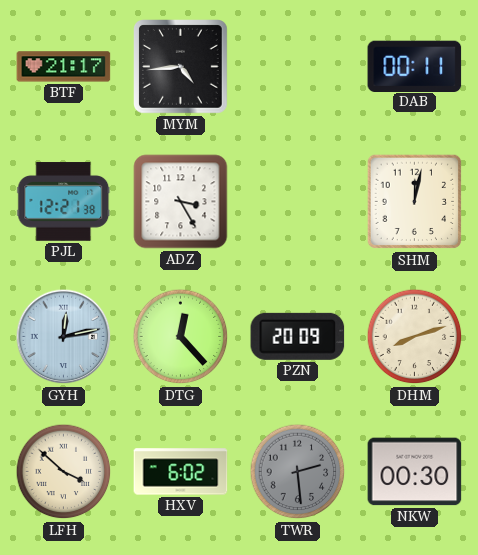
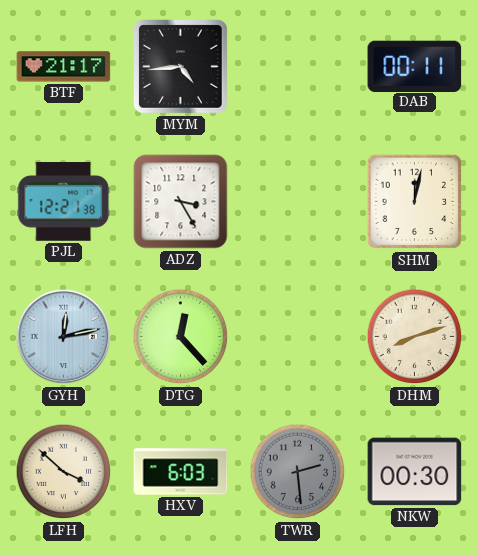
PZN: 20:09 -> none
HXV: 6:02 -> 6:03
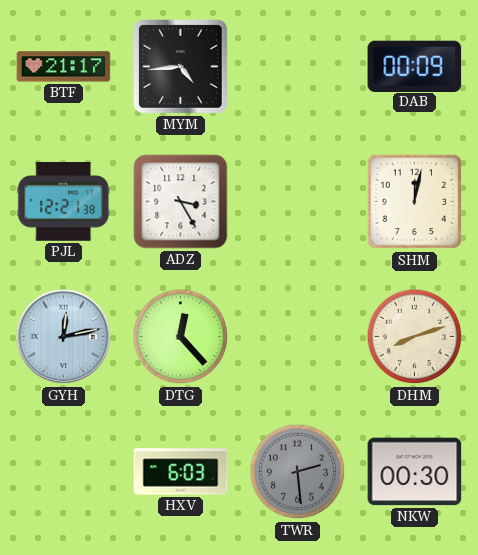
DAB: 00:11 -> 00:09
LFH: 3:52 -> none
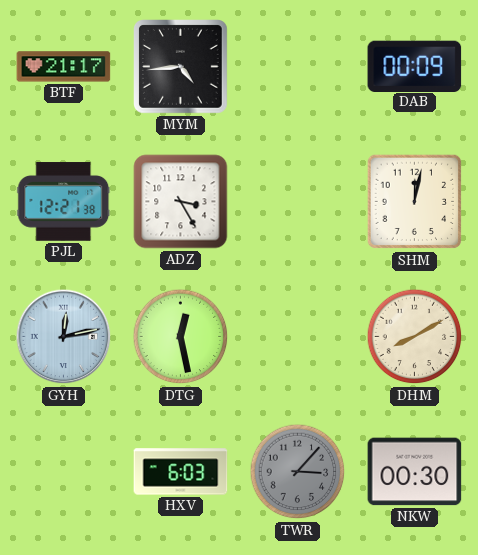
DTG: 12:23 -> 12:28
DHM: 8:12 -> 8:10
TWR: 2:29 -> 3:07
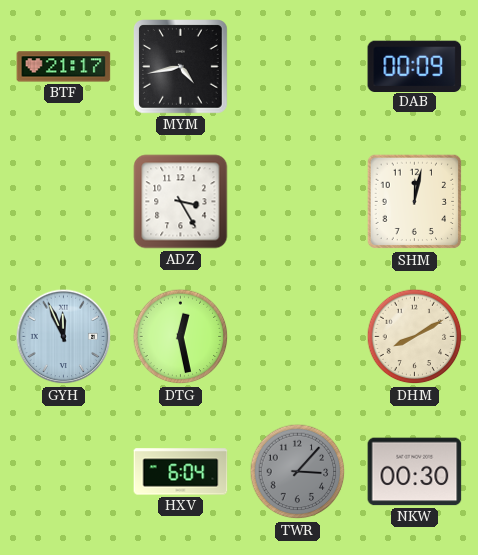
MYM: 4:44 -> 4:43
PJL: 12:21 -> none
GYH: 12:13 -> 11:56
HXV: 6:03 -> 6:04
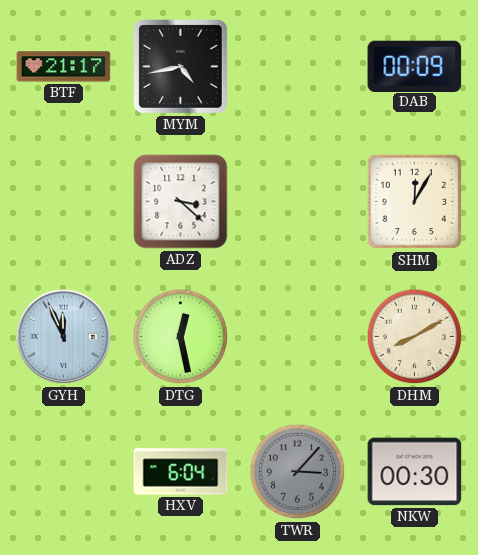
ADZ: 3:25 -> 3:22
SHM: 12:02 -> 12:05
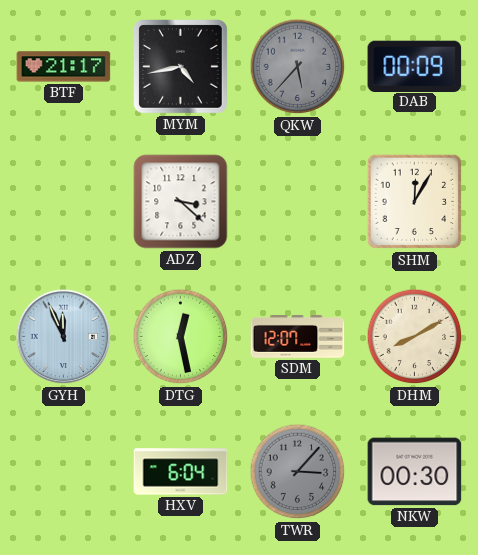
QKW: none -> 5:37
SDM: none -> 12:07
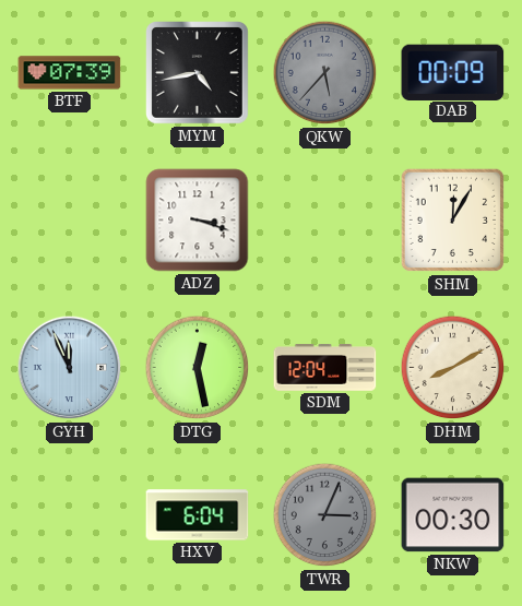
BTF: 21:17 -> 07:39
ADZ: 3:22 -> 3:18
SDM: 12:07 -> 12:04
TWR: 3:07 -> 3:04
